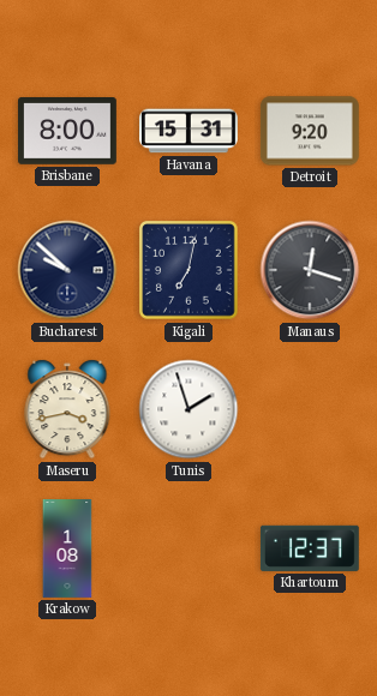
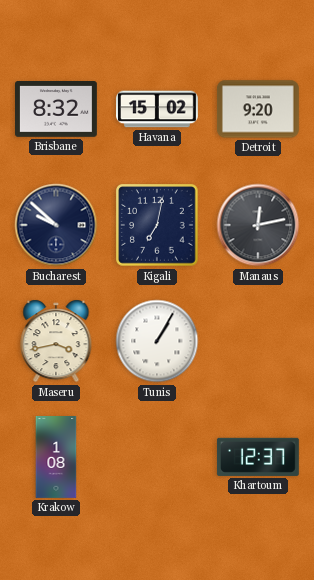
Brisbane: 8:00 -> 8:32
Havana: 15:31 -> 15:02
Manaus: 12:18 -> 12:13
Tunis: 1:57 -> 1:05
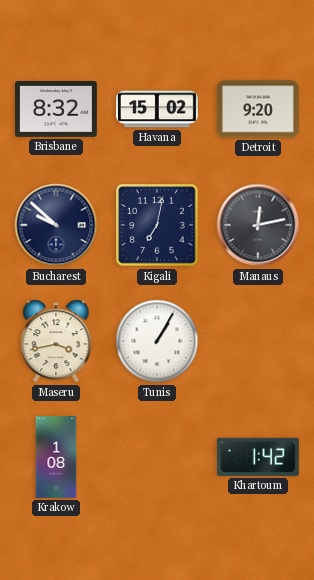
Khartoum: 12:37 -> 1:42
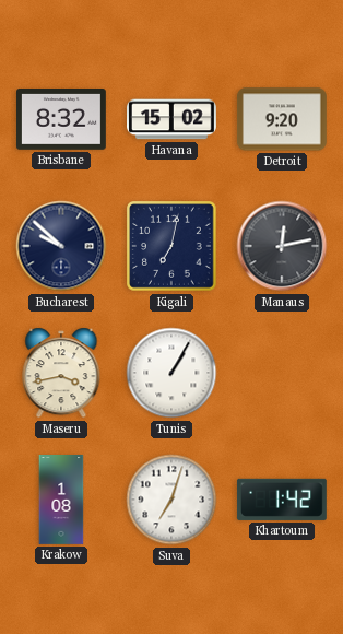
Suva: none -> 7:03
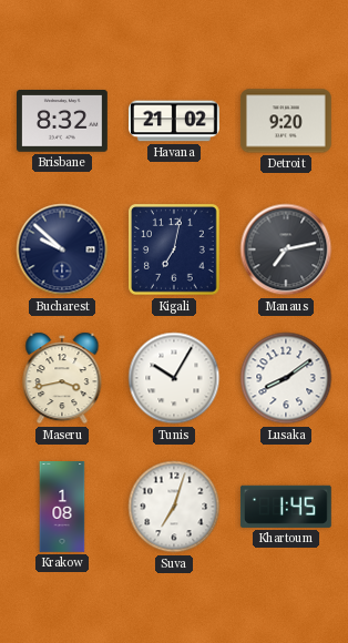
Havana: 15:02 -> 21:02
Manaus: 12:13 -> 7:13
Tunis: 1:05 -> 10:05
Lusaka: none -> 8:09
Khartoum: 1:42 -> 1:45
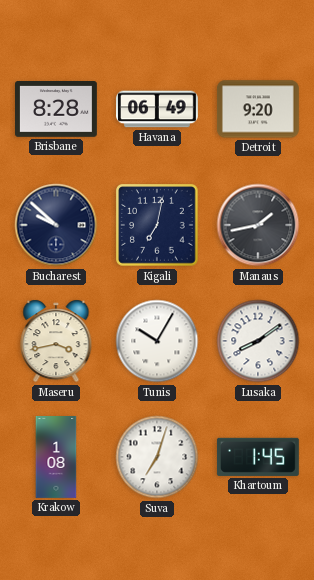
Brisbane: 8:32 -> 8:28
Havana: 21:02 -> 06:49
Manaus: 7:13 -> 1:43
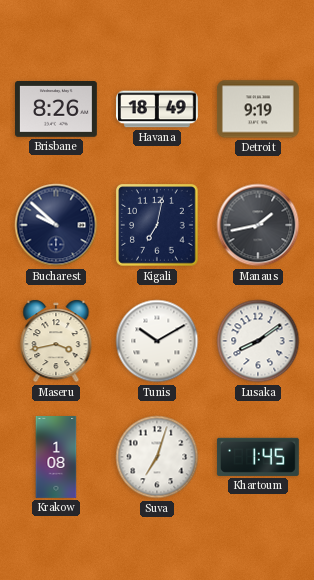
Brisbane: 8:28 -> 8:26
Havana: 06:49 -> 18:49
Detroit: 9:20 -> 9:19
Tunis: 10:05 -> 10:10
